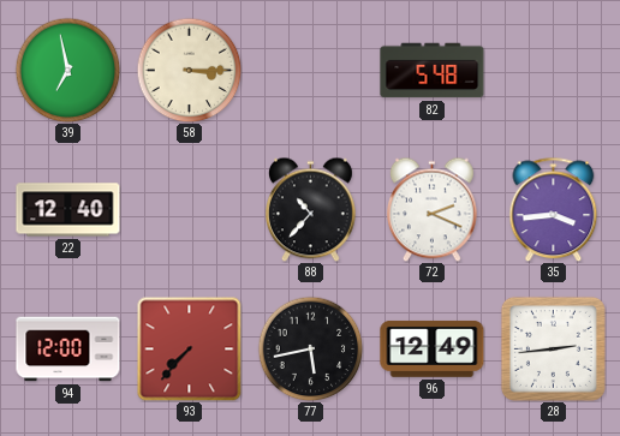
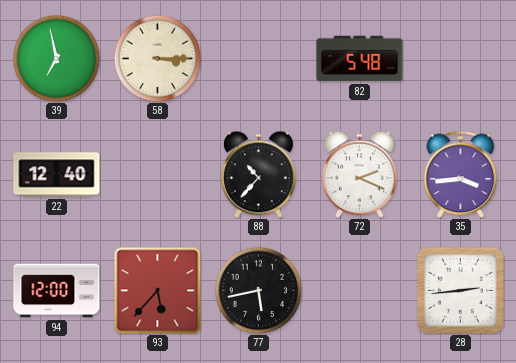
93: 7:37 -> 5:37
96: 12:49 -> none
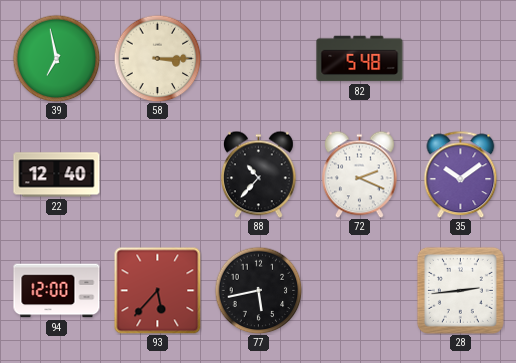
35: 3:44 -> 10:09
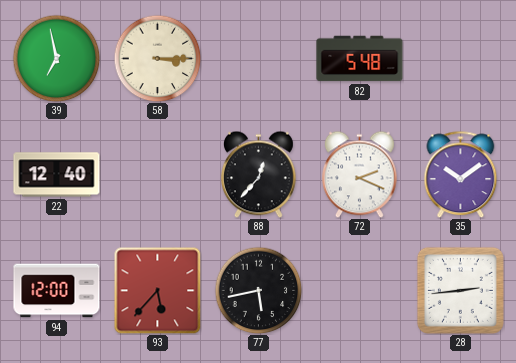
88: 10:37 -> 12:37
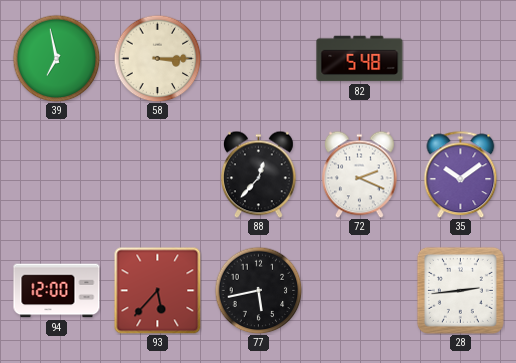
22: 12:40 -> none
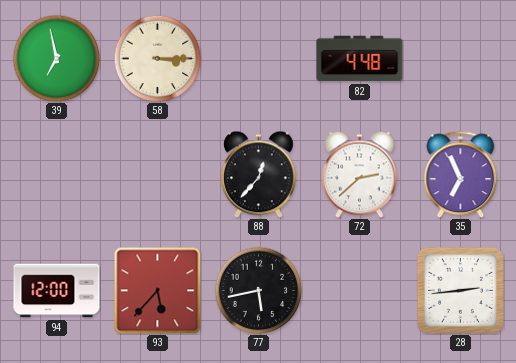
82: 5:48 -> 4:48
72: 2:19 -> 2:38
35: 10:09 -> 6:56
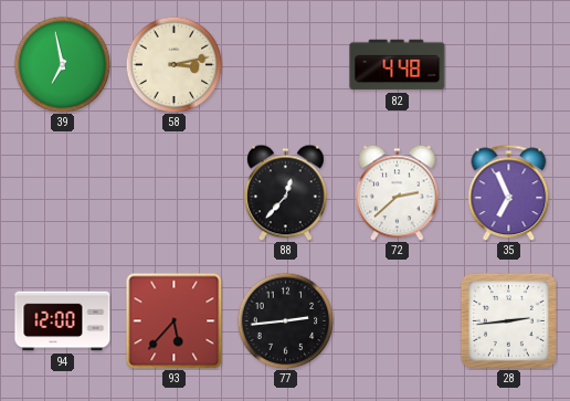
58: 3:15 -> 3:13
77: 5:43 -> 2:44
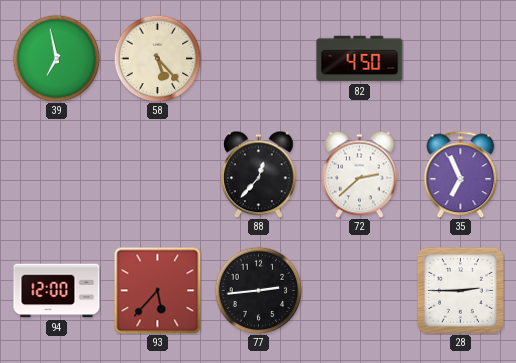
58: 3:13 -> 5:23
82: 4:48 -> 4:50
28: 2:44 -> 2:45
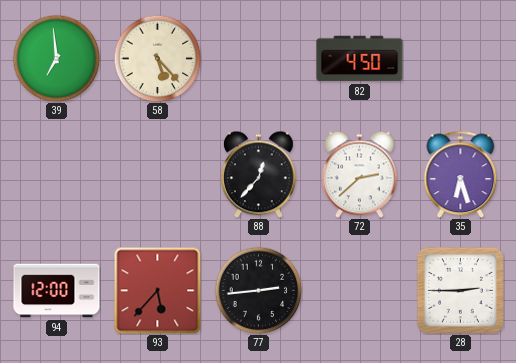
39: 6:58 -> 6:59
35: 6:56 -> 6:27
